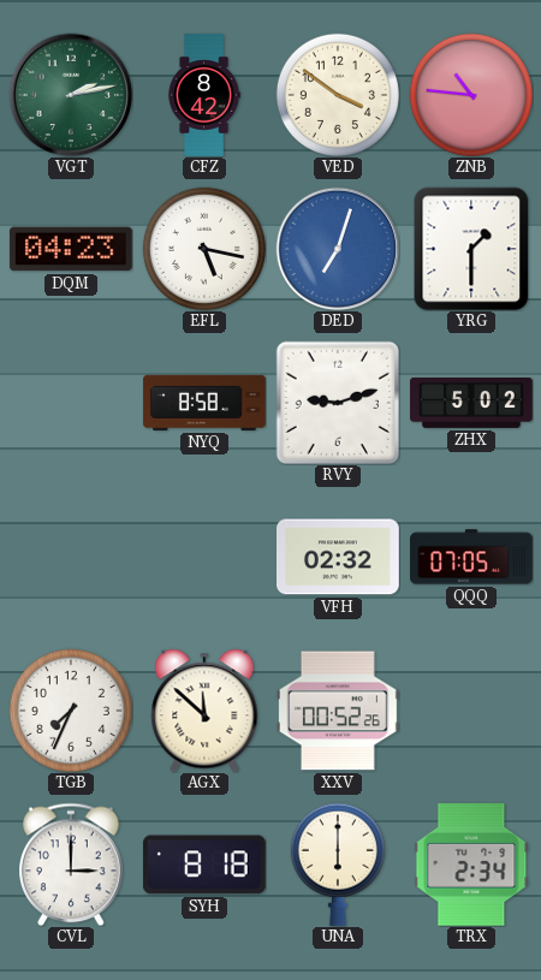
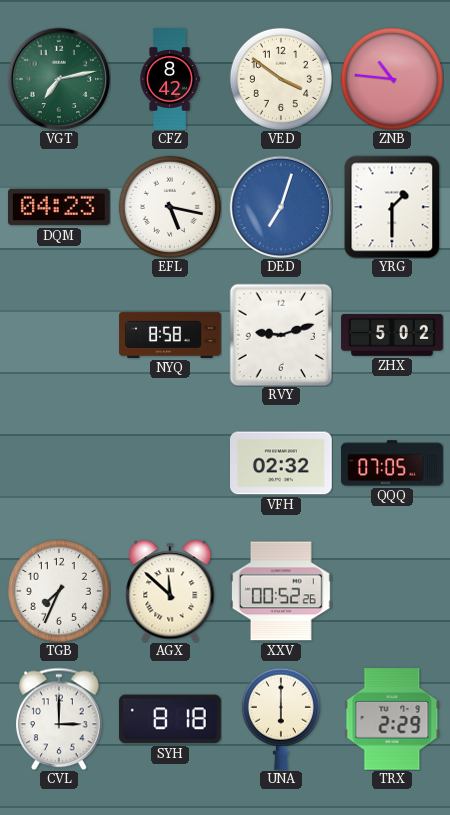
VGT: 2:13 -> 7:13
TRX: 2:34 -> 2:29
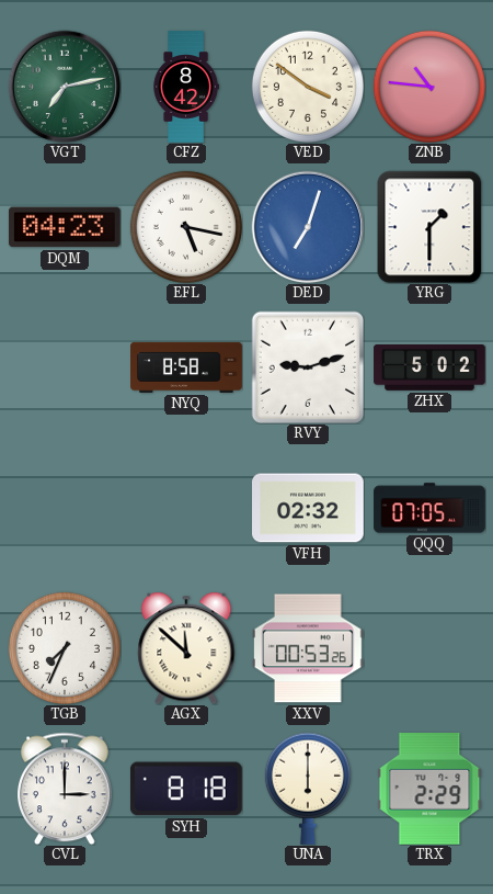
XXV: 00:52 -> 00:53
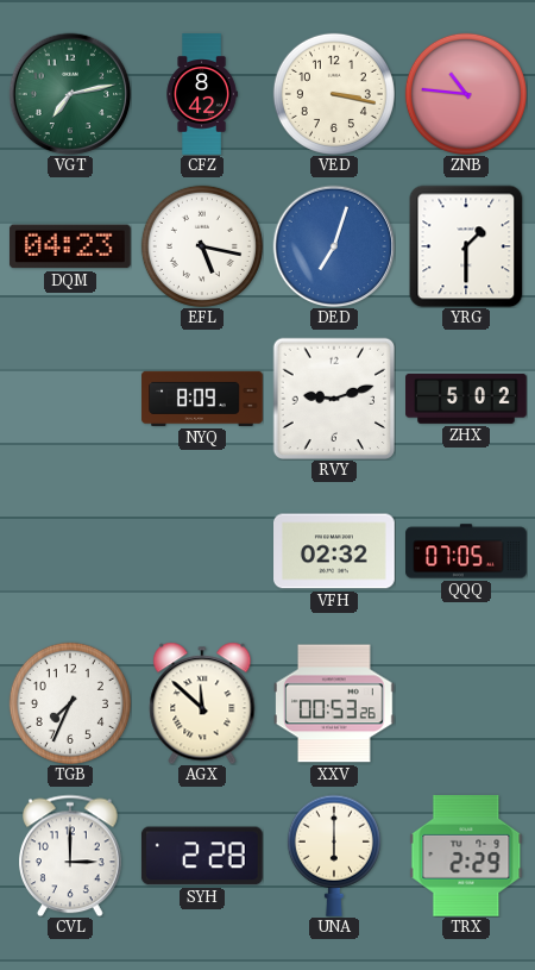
VED: 3:51 -> 3:17
NYQ: 8:58 -> 8:09
SYH: 8:18 -> 2:28
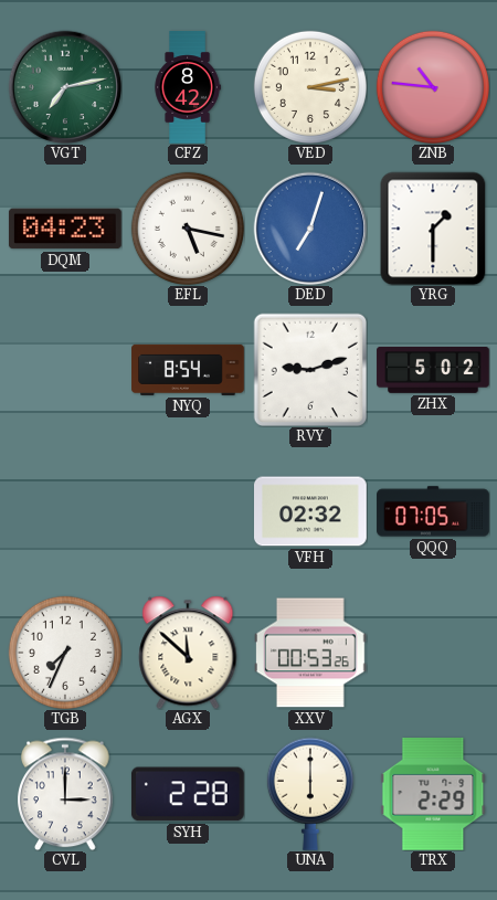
VED: 3:17 -> 3:13
NYQ: 8:09 -> 8:54
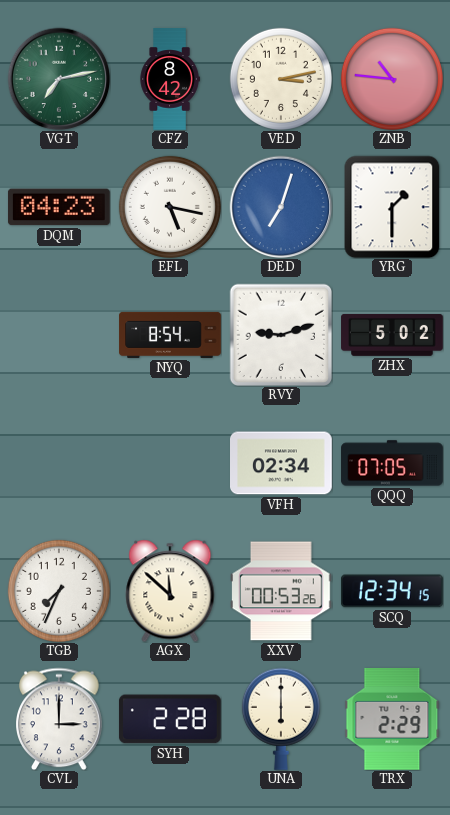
VFH: 02:32 -> 02:34
SCQ: none -> 12:34
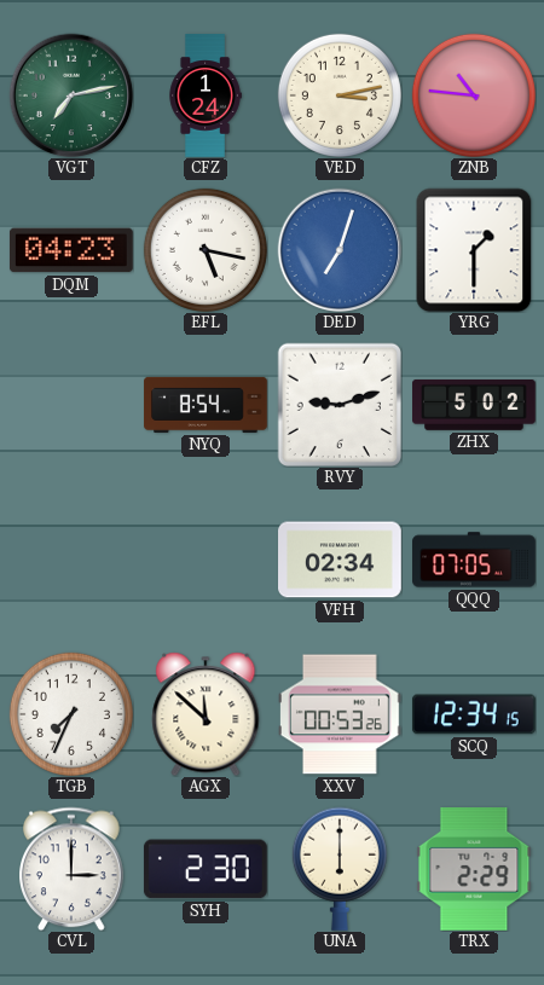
CFZ: 8:42 -> 1:24
SYH: 2:28 -> 2:30
